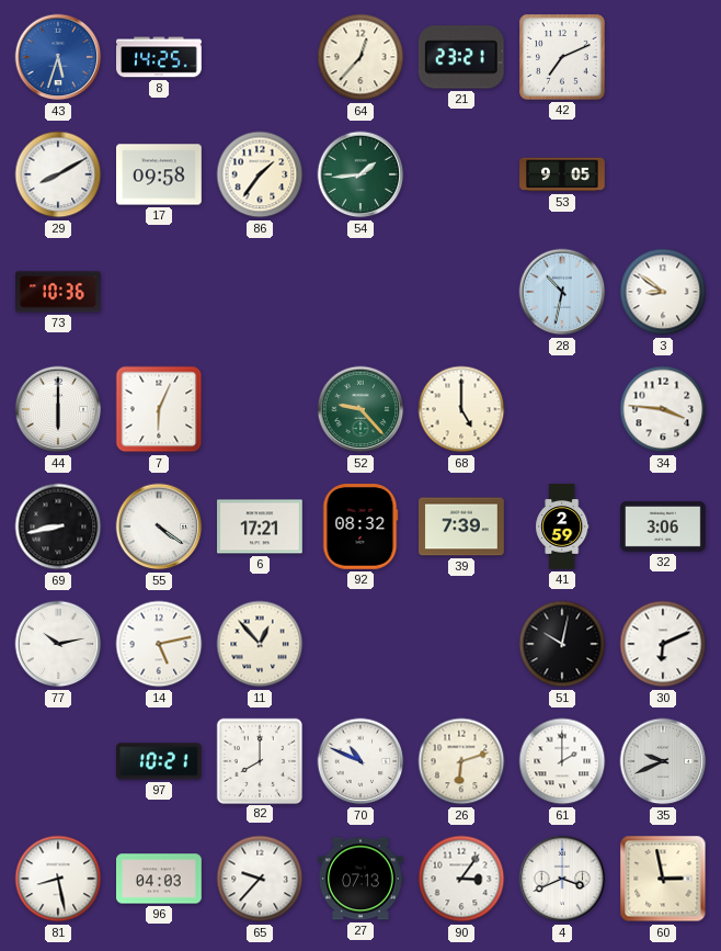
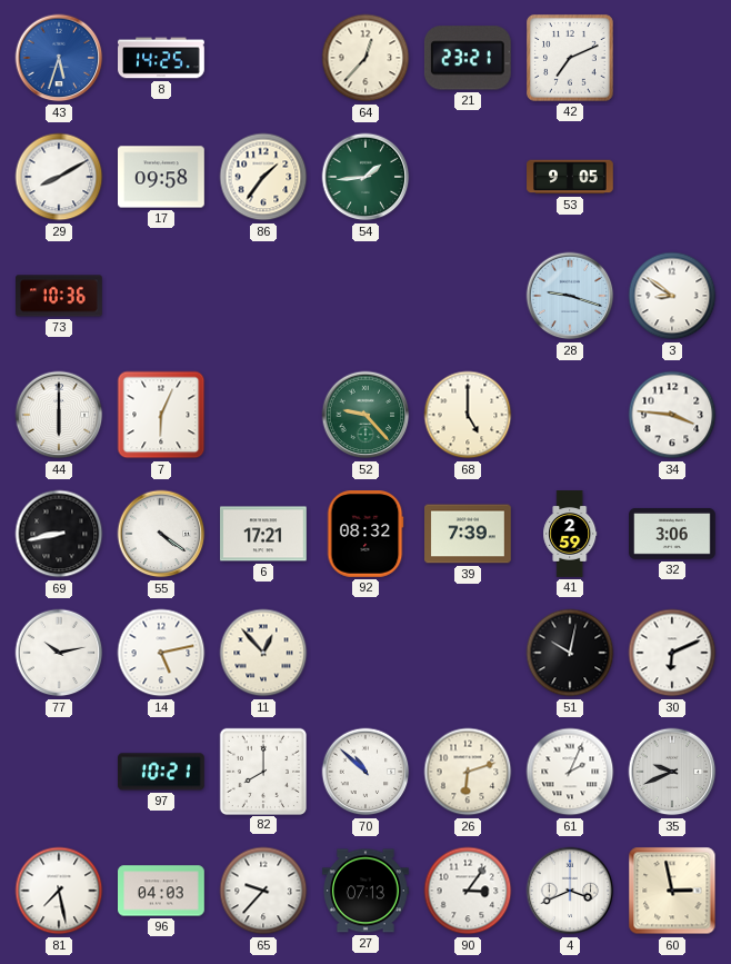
28: 10:32 -> 9:18
70: 10:49 -> 10:52
61: 2:00 -> 2:04
81: 8:28 -> 7:28
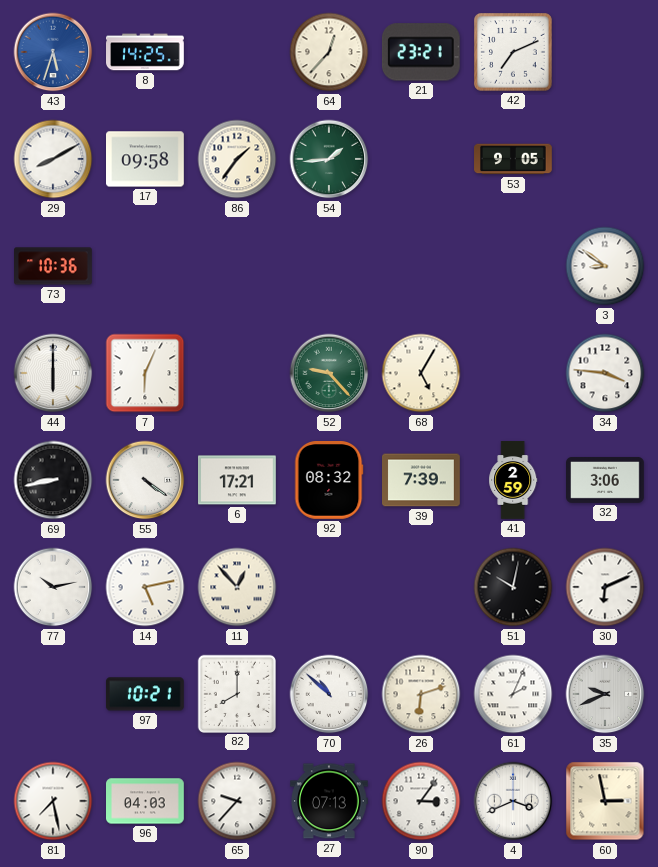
28: 9:18 -> none
68: 5:00 -> 5:05
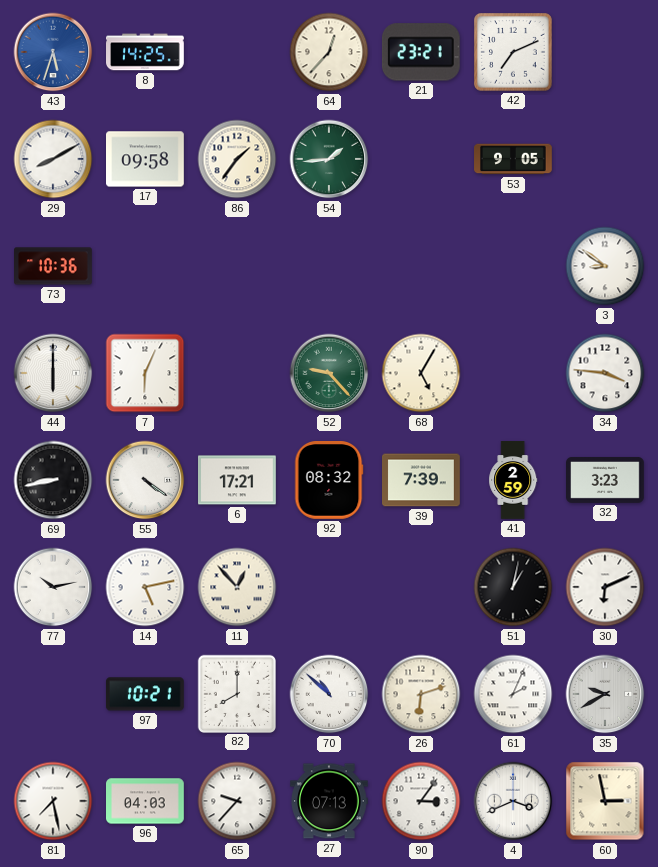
32: 3:06 -> 3:23
51: 10:02 -> 1:02
35: 9:41 -> 9:40
